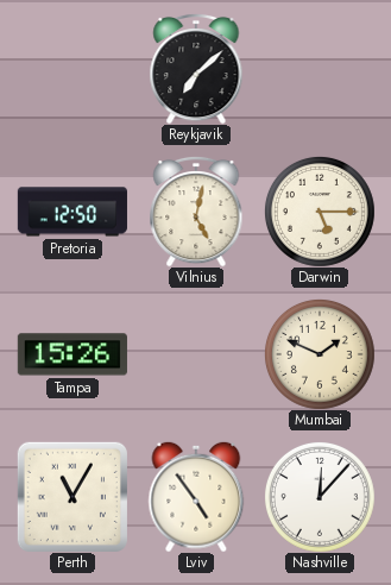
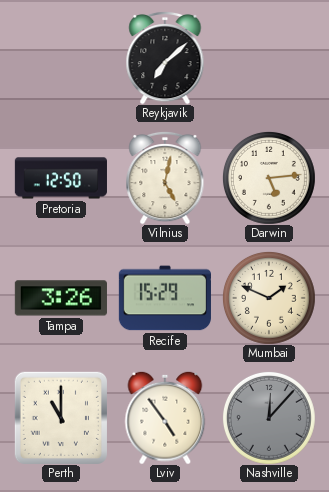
Darwin: 5:15 -> 5:14
Tampa: 15:26 -> 3:26
Recife: none -> 15:29
Perth: 11:05 -> 11:00
Nashville dial: white -> grey
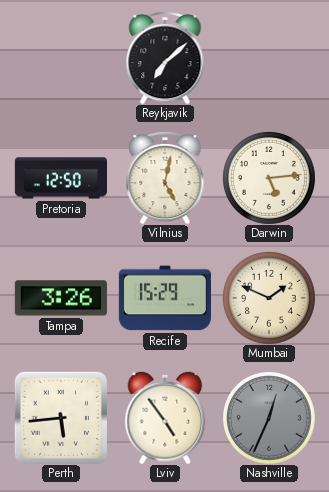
Perth: 11:00 -> 5:44
Nashville: 12:07 -> 12:34
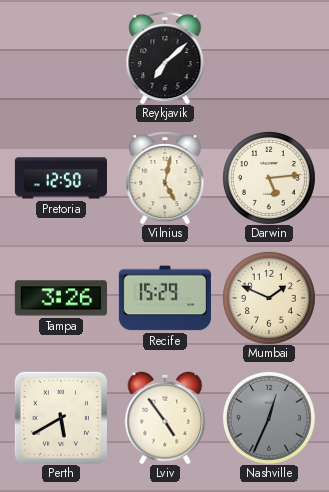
Perth: 5:44 -> 5:40
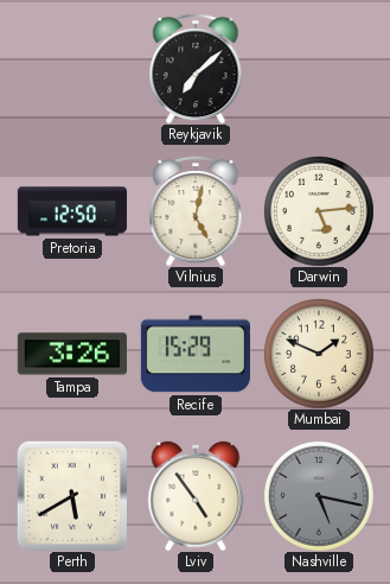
Nashville: 12:34 -> 5:17
